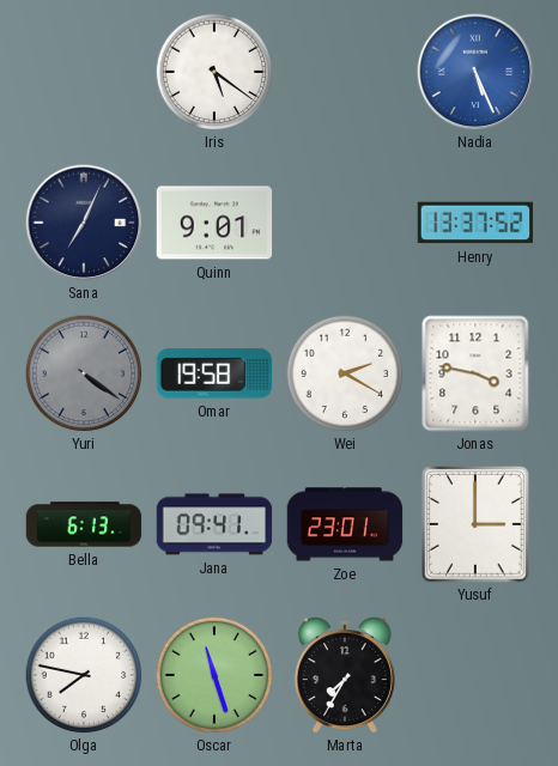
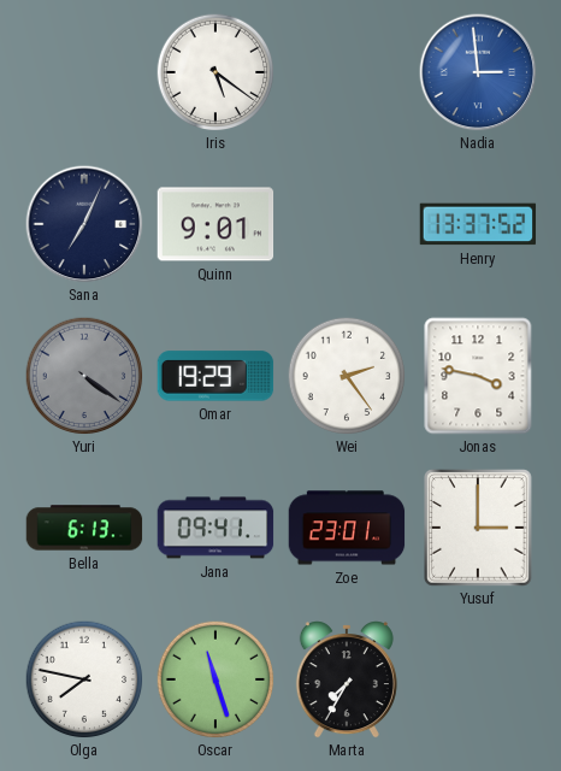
Nadia: 5:26 -> 2:59
Omar: 19:58 -> 19:29
Wei: 2:20 -> 2:24
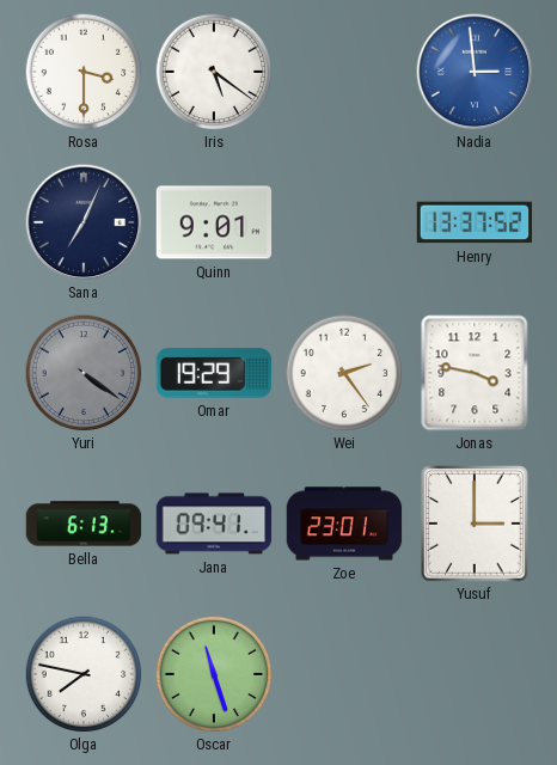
Rosa: none -> 3:30
Marta: 7:35 -> none
